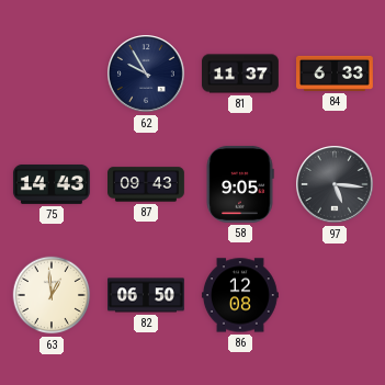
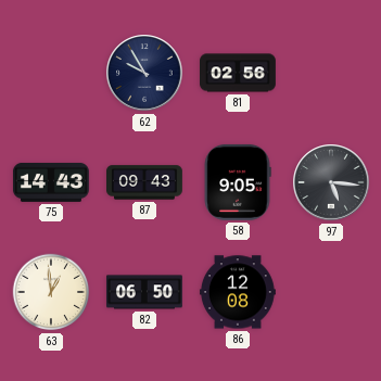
81: 11:37 -> 02:56
84: 6:33 -> none
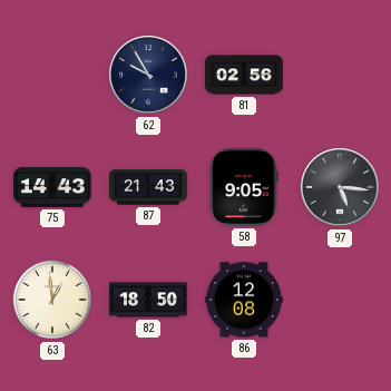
87: 09:43 -> 21:43
82: 06:50 -> 18:50
